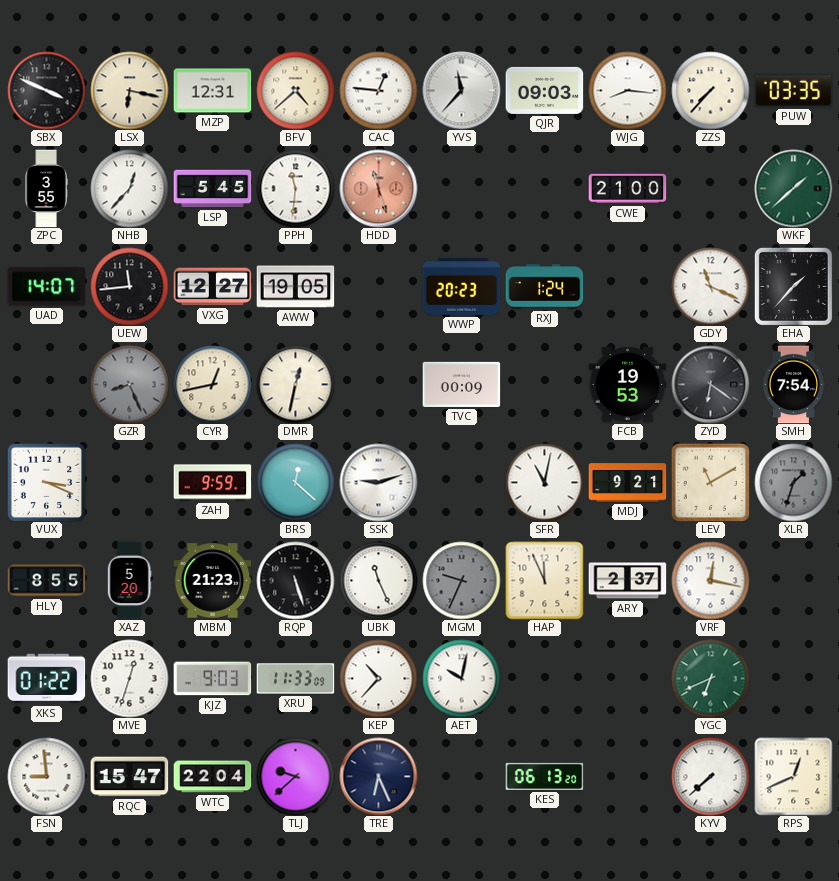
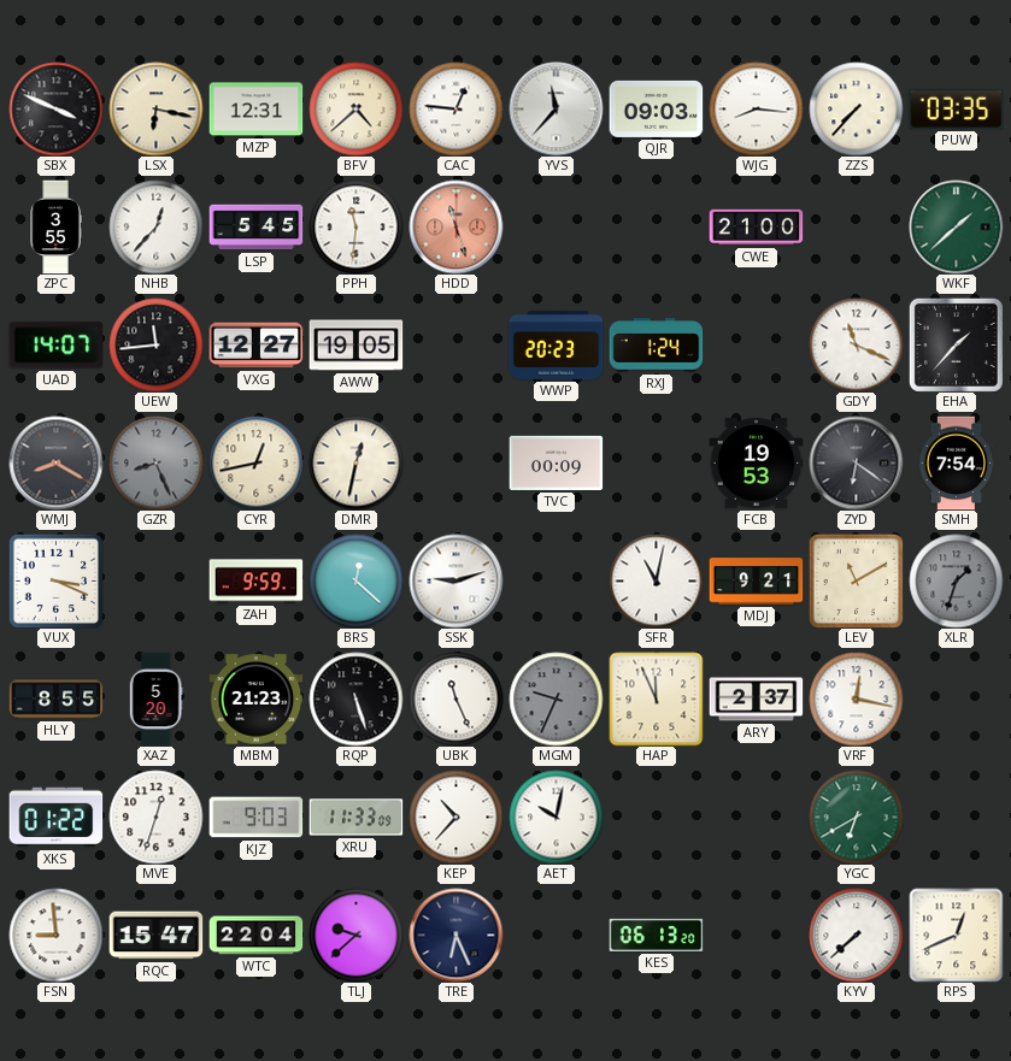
WMJ: none -> 8:20
YGC: 6:41 -> 6:40
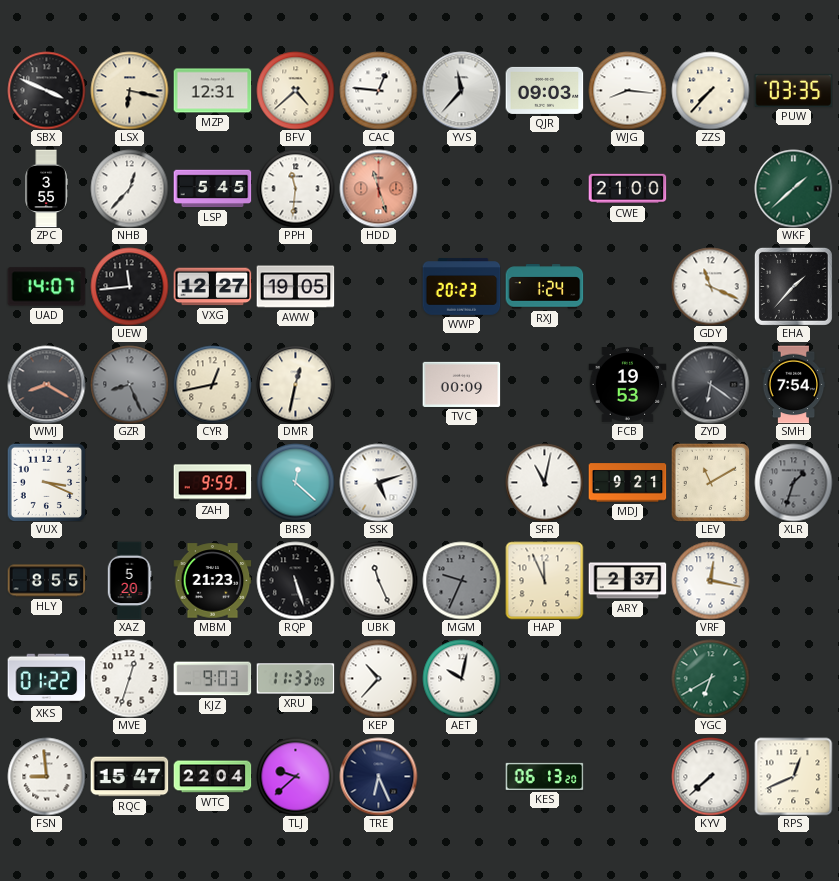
SSK: 9:12 -> 5:12
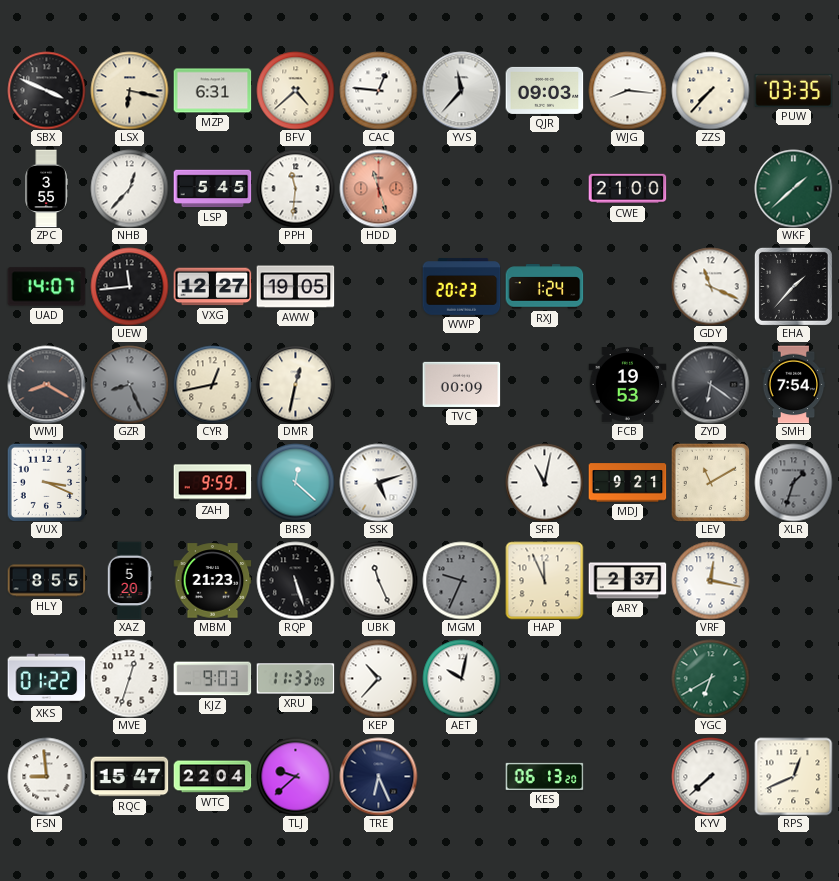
MZP: 12:31 -> 6:31
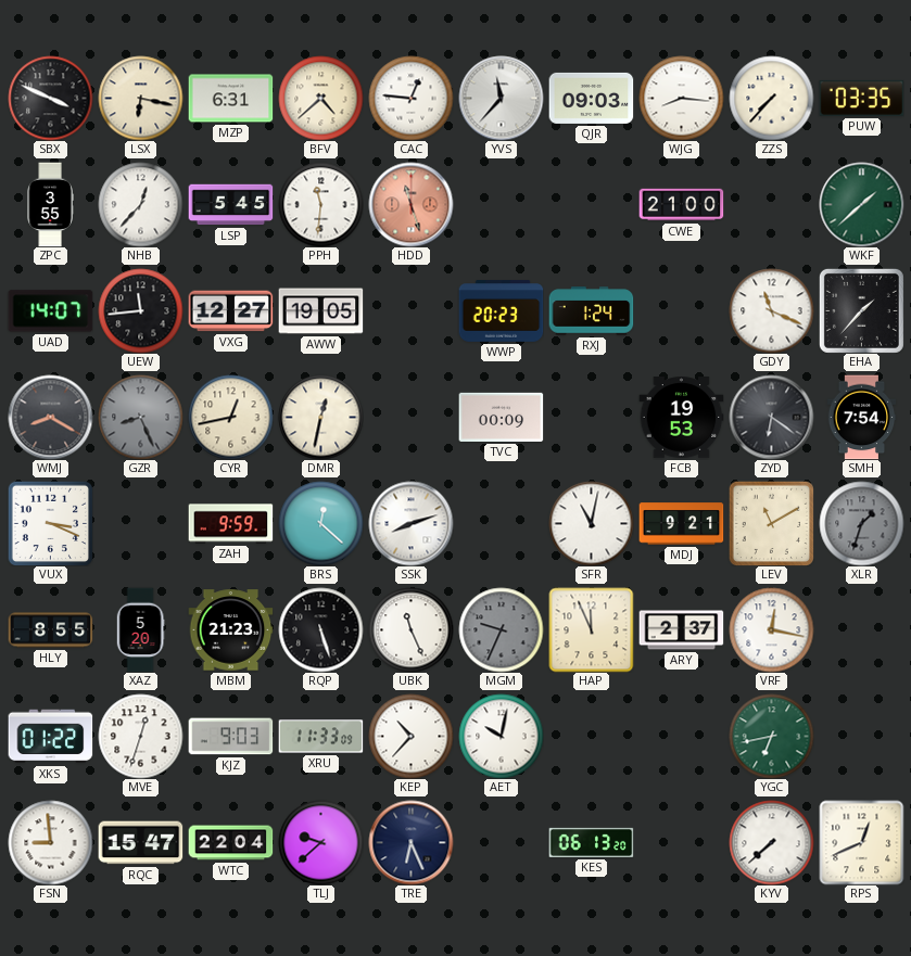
SSK: 5:12 -> 8:12
YGC: 6:40 -> 6:43
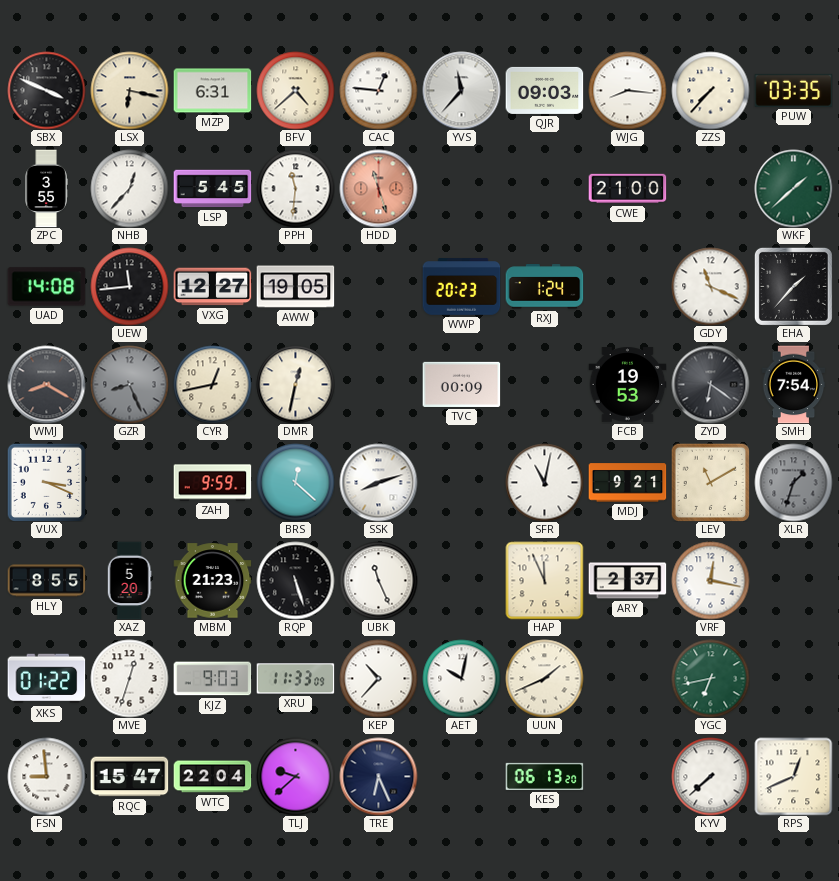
UAD: 14:07 -> 14:08
MGM: 9:34 -> none
UUN: none -> 1:41
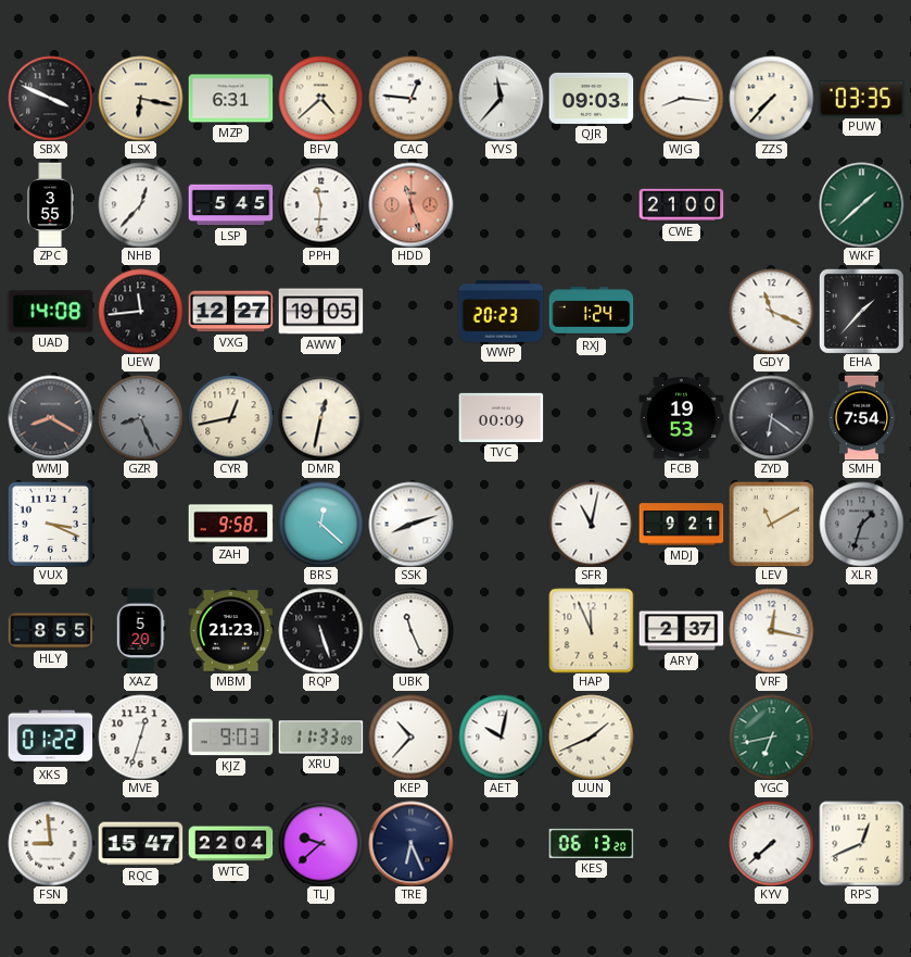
ZAH: 9:59 -> 9:58
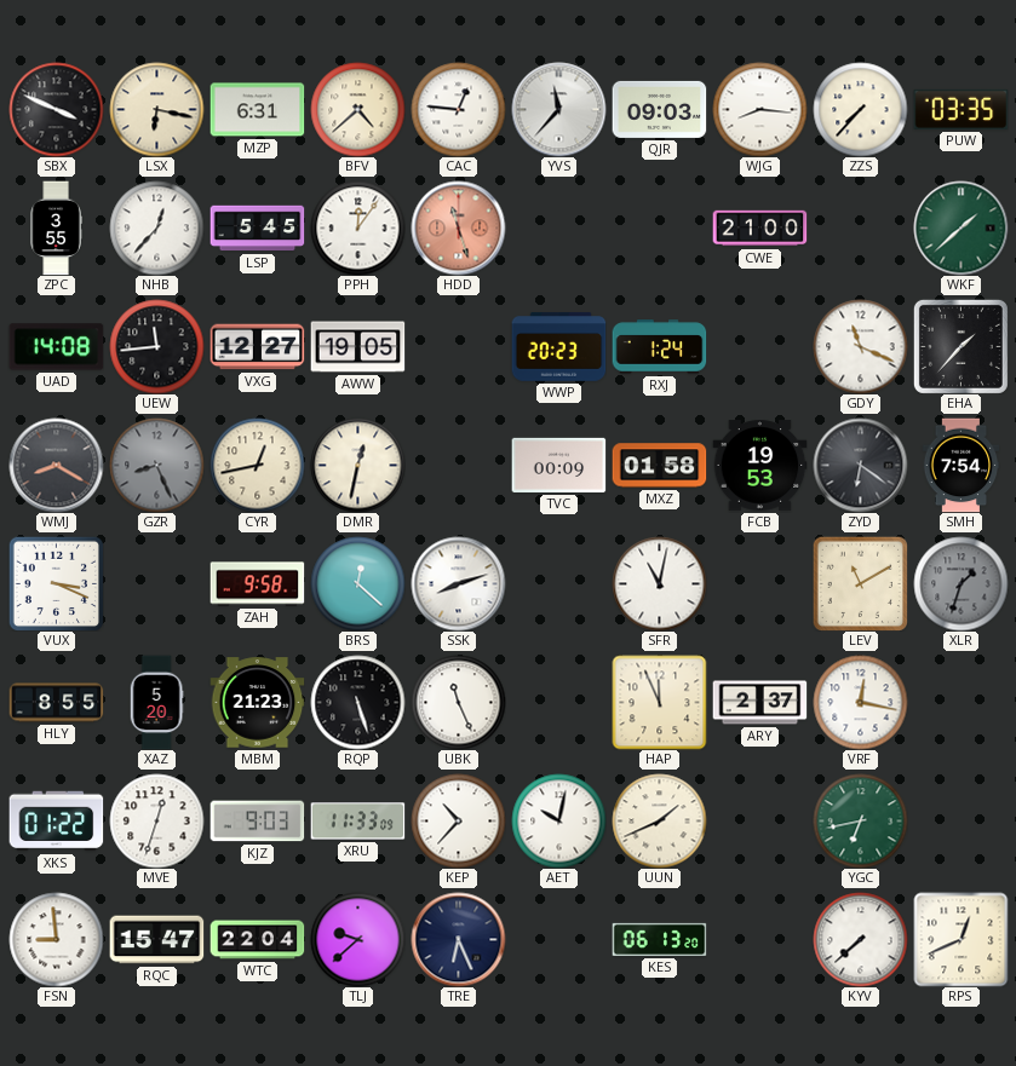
PPH: 11:31 -> 12:06
MXZ: none -> 01:58
MDJ: 9:21 -> none
